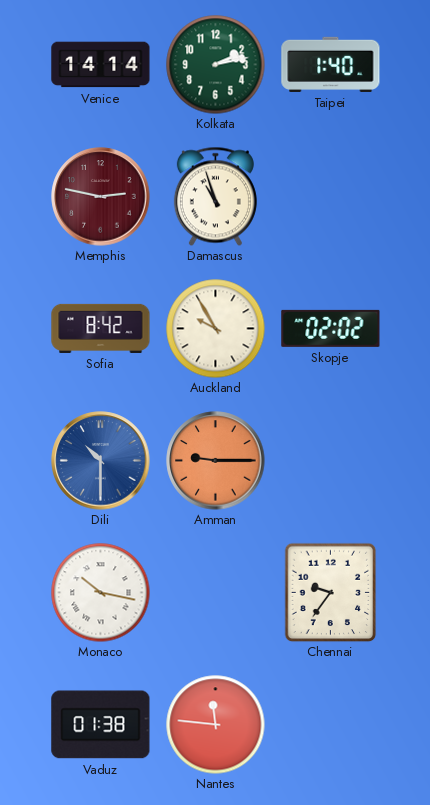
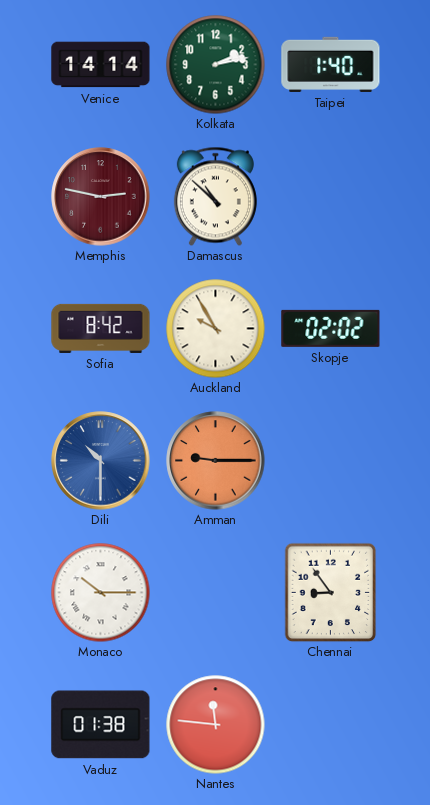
Damascus: 10:57 -> 10:52
Monaco: 10:17 -> 10:15
Chennai: 9:36 -> 8:54
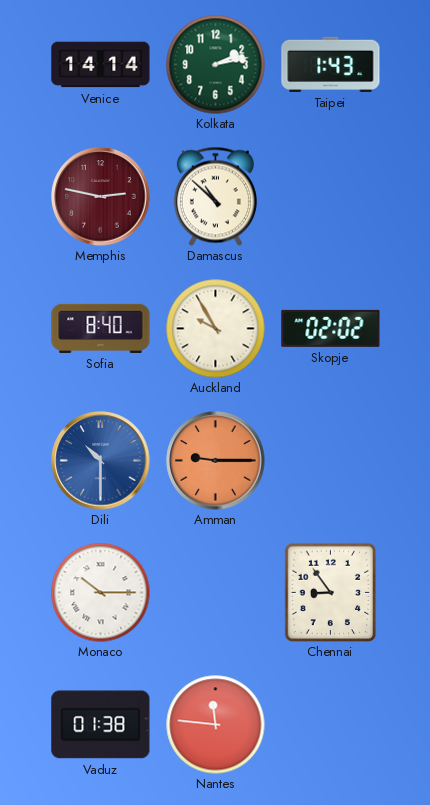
Taipei: 1:40 -> 1:43
Sofia: 8:42 -> 8:40
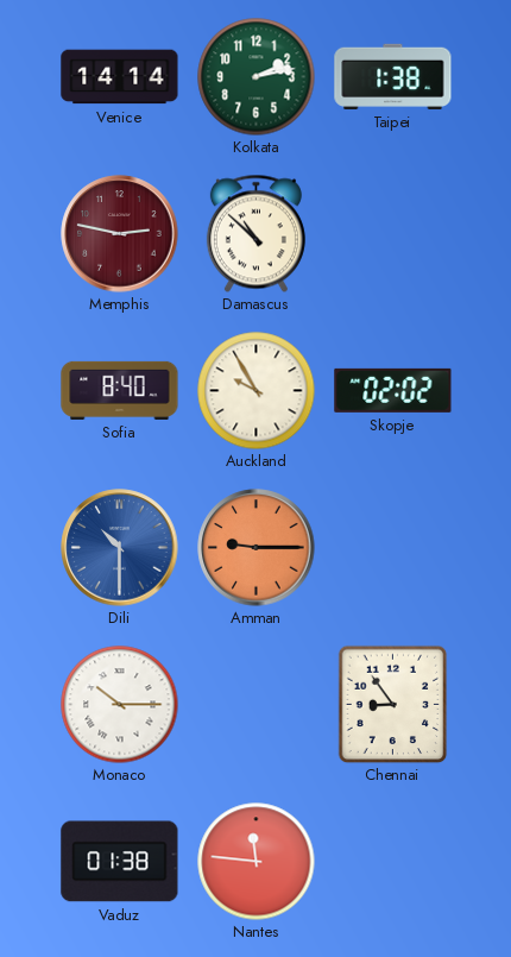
Taipei: 1:43 -> 1:38
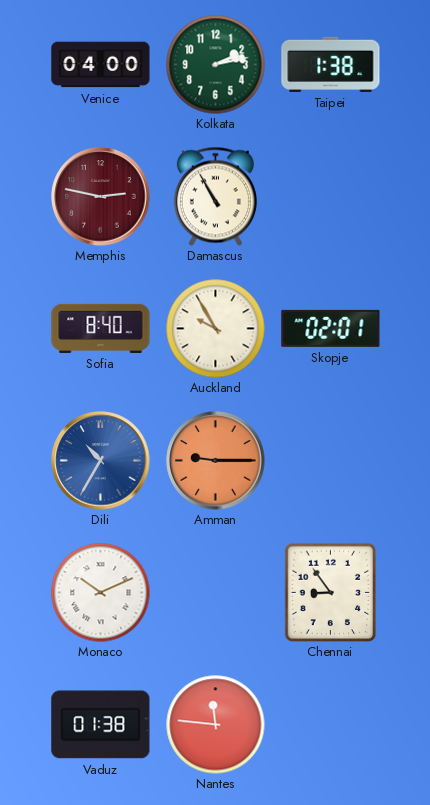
Venice: 14:14 -> 04:00
Damascus: 10:52 -> 10:55
Skopje: 02:02 -> 02:01
Dili: 10:30 -> 10:35
Monaco: 10:15 -> 10:11
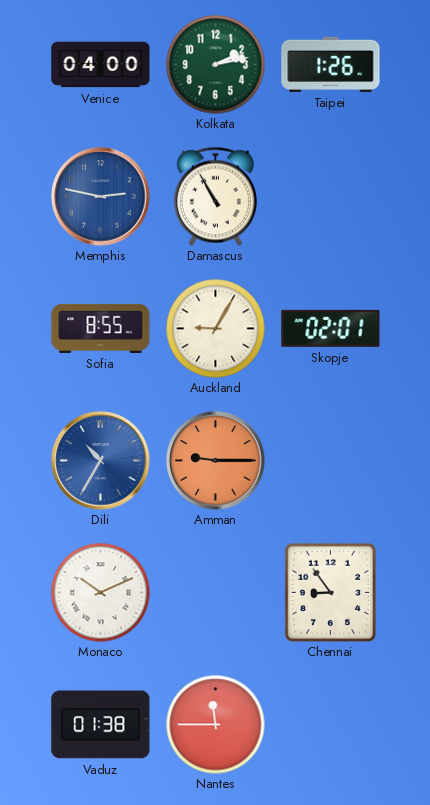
Taipei: 1:38 -> 1:26
Memphis dial: burgundy -> blue
Sofia: 8:40 -> 8:55
Auckland: 9:55 -> 9:05
Nantes: 11:46 -> 11:45
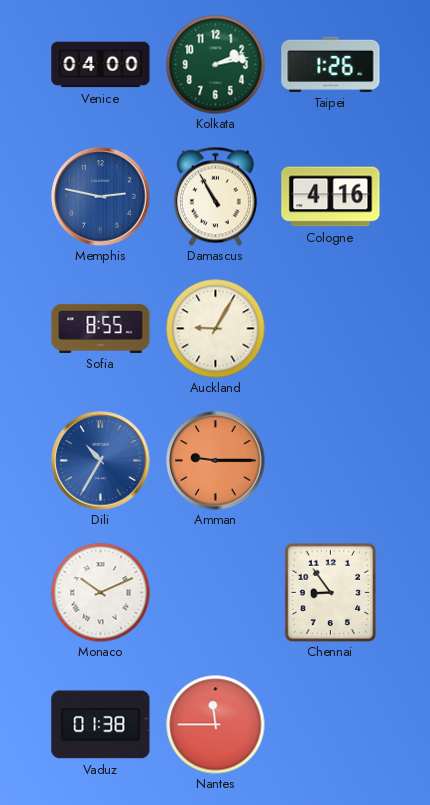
Cologne: none -> 4:16
Skopje: 02:01 -> none
